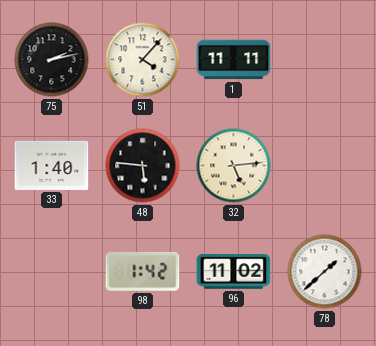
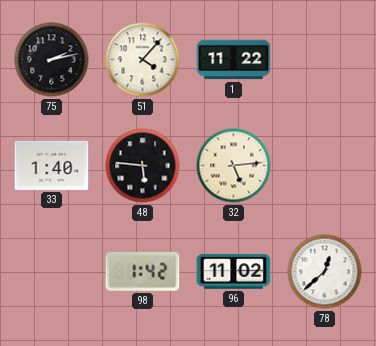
1: 11:11 -> 11:22
78: 1:38 -> 12:38
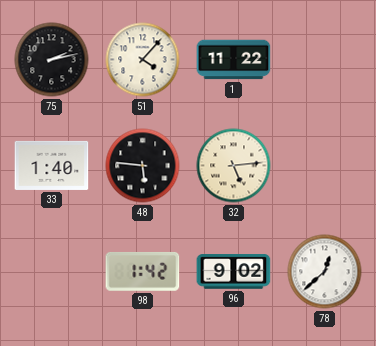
96: 11:02 -> 9:02
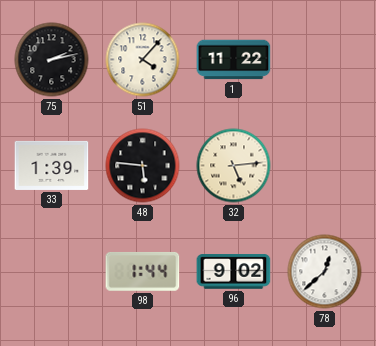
33: 1:40 -> 1:39
98: 1:42 -> 1:44
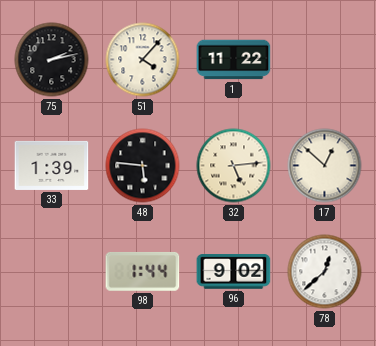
17: none -> 12:52
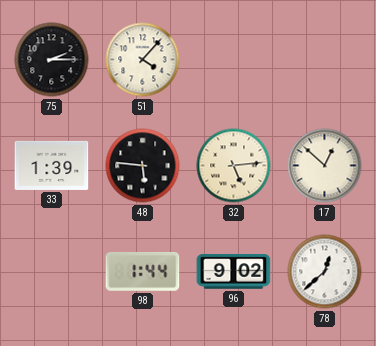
75: 2:13 -> 2:15
1: 11:22 -> none
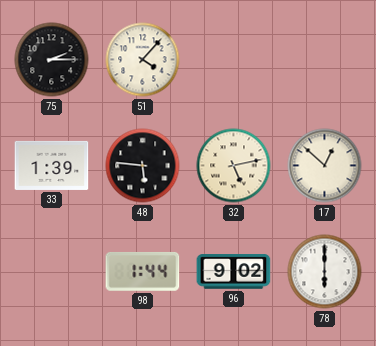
32: 5:14 -> 5:13
78: 12:38 -> 6:00
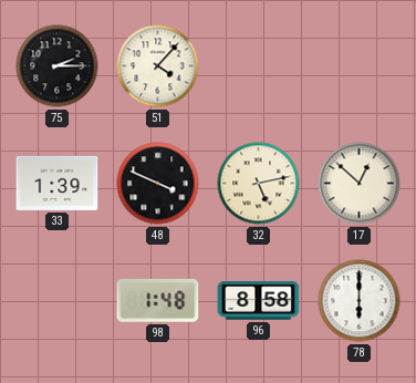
48: 5:46 -> 3:49
98: 1:44 -> 1:48
96: 9:02 -> 8:58
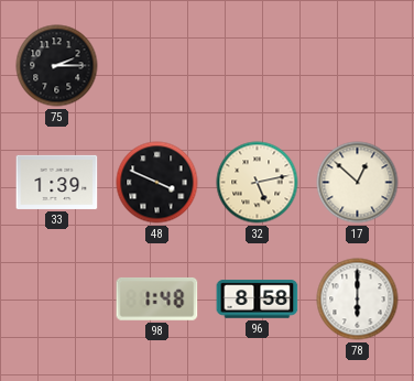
51: 4:07 -> none
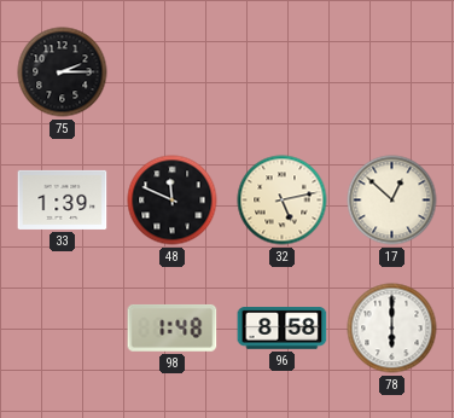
48: 3:49 -> 11:49
